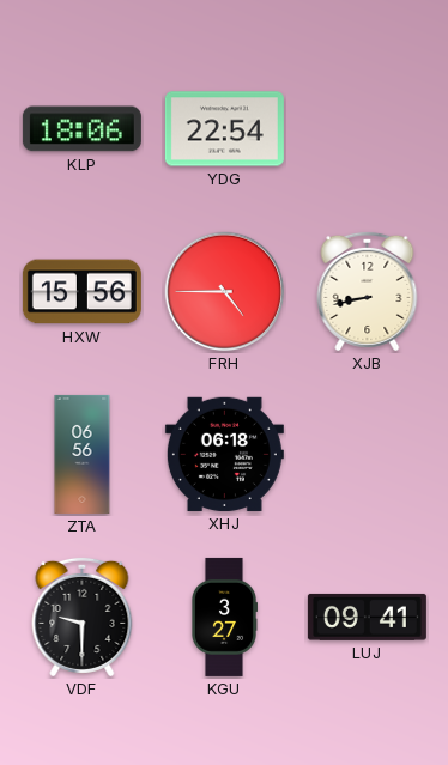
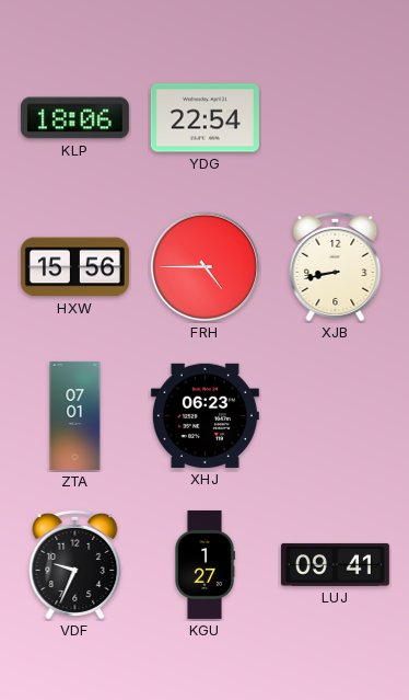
ZTA: 06:56 -> 07:01
XHJ: 06:18 -> 06:23
VDF: 9:30 -> 9:34
KGU: 3:27 -> 1:27
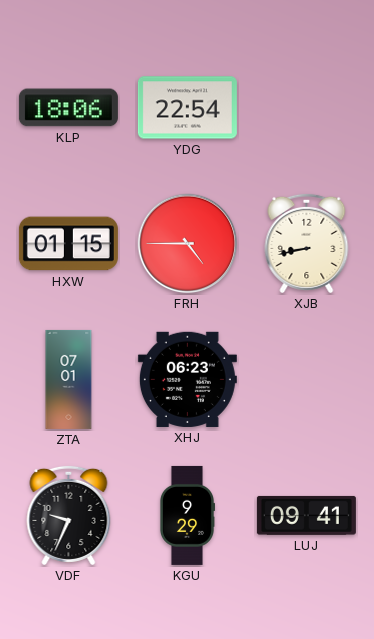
HXW: 15:56 -> 01:15
KGU: 1:27 -> 9:29
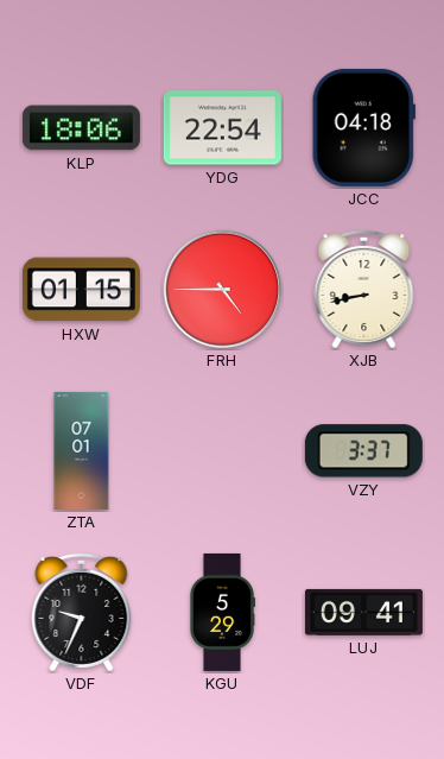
JCC: none -> 04:18
XHJ: 06:23 -> none
VZY: none -> 3:37
KGU: 9:29 -> 5:29
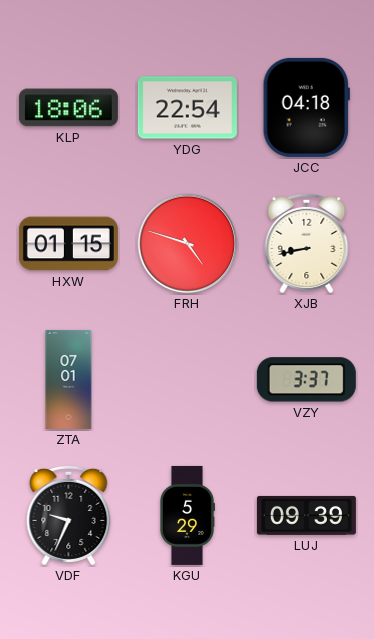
FRH: 4:45 -> 4:48
LUJ: 09:41 -> 09:39
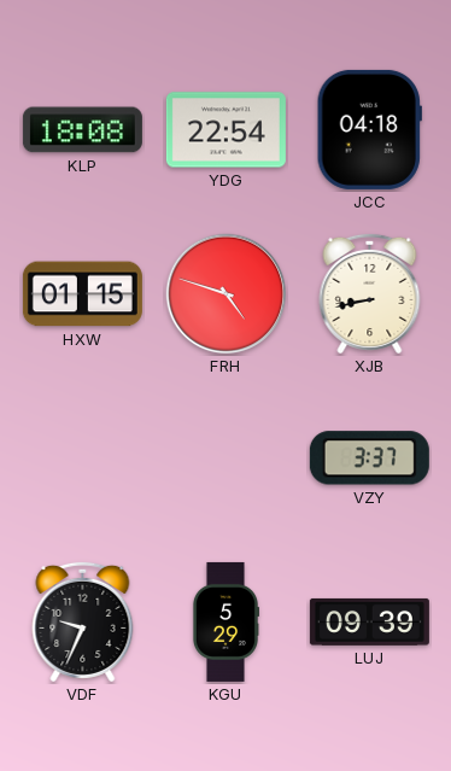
KLP: 18:06 -> 18:08
ZTA: 07:01 -> none
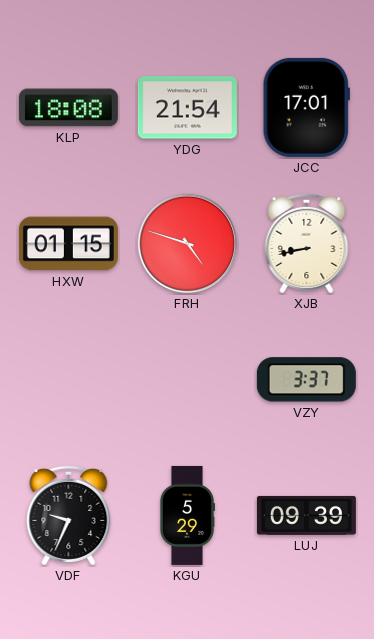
YDG: 22:54 -> 21:54
JCC: 04:18 -> 17:01
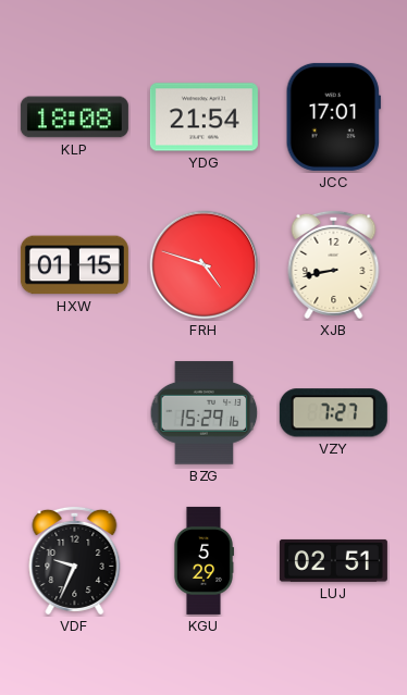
BZG: none -> 15:29
VZY: 3:37 -> 7:27
LUJ: 09:39 -> 02:51
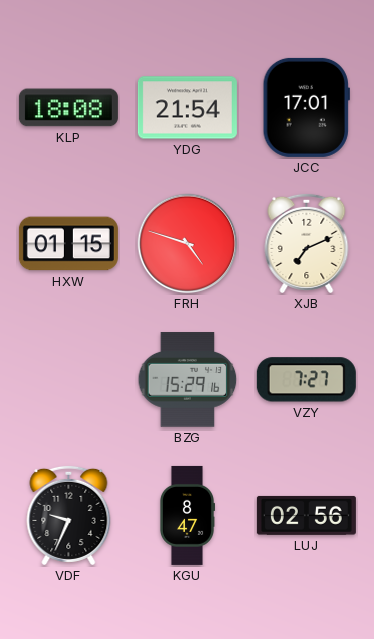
XJB: 8:43 -> 7:11
KGU: 5:29 -> 8:47
LUJ: 02:51 -> 02:56
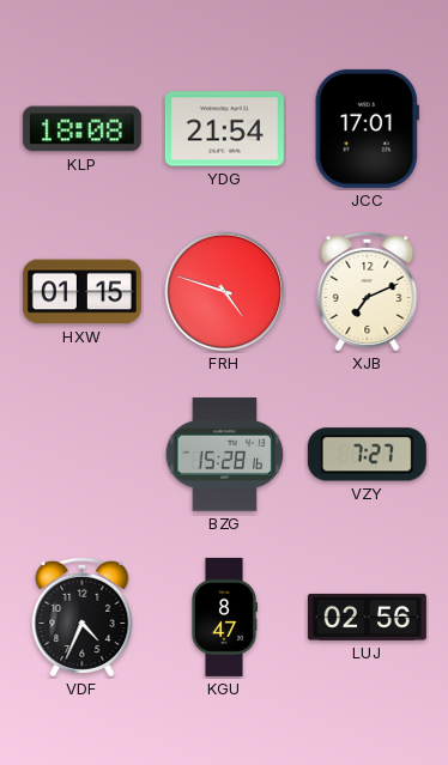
BZG: 15:29 -> 15:28
VDF: 9:34 -> 4:34
